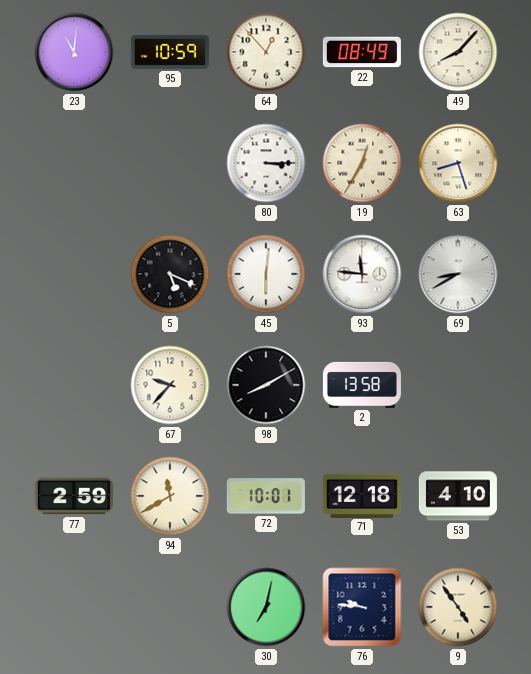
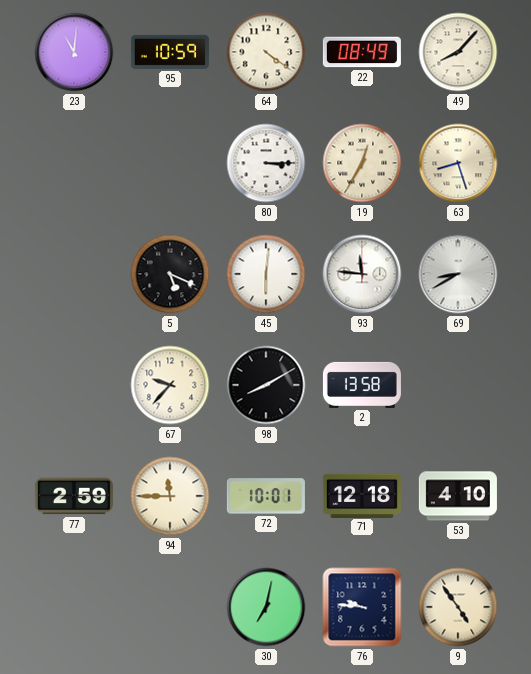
64: 12:53 -> 4:21
94: 11:40 -> 11:45
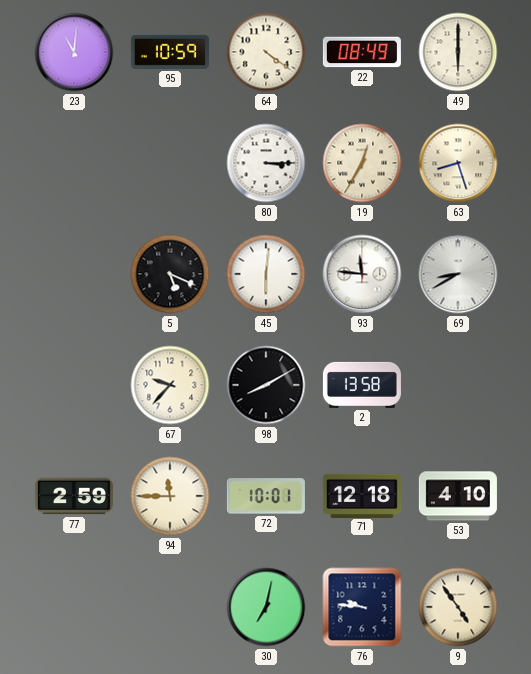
49: 8:07 -> 6:00
